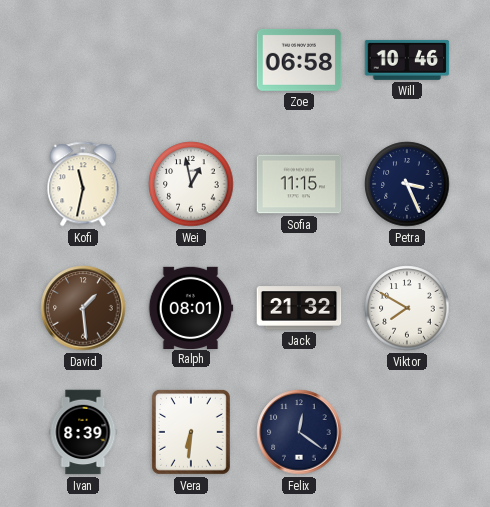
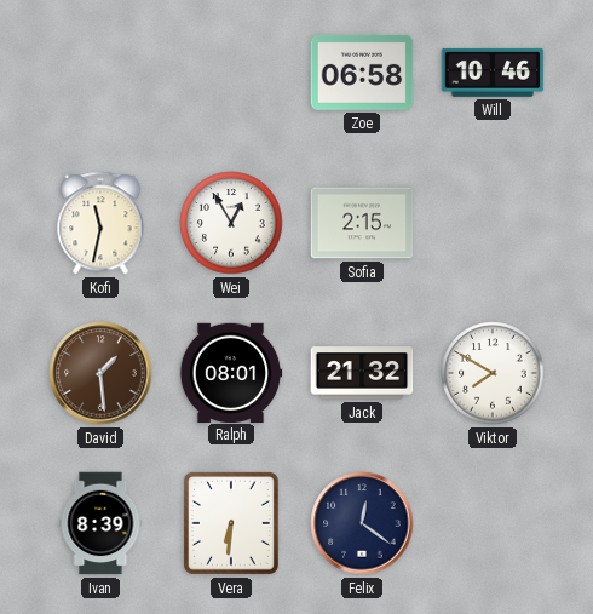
Wei: 12:58 -> 12:55
Sofia: 11:15 -> 2:15
Petra: 3:26 -> none
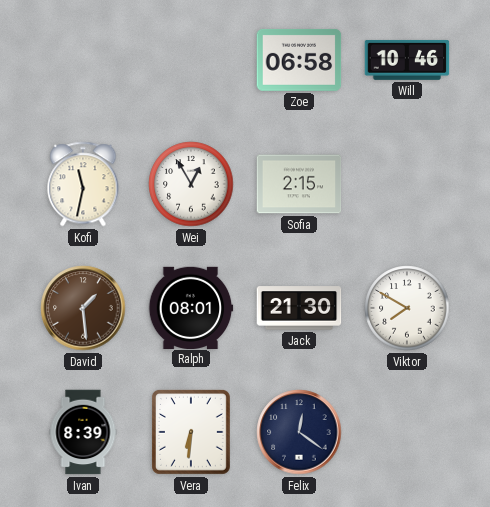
Jack: 21:32 -> 21:30
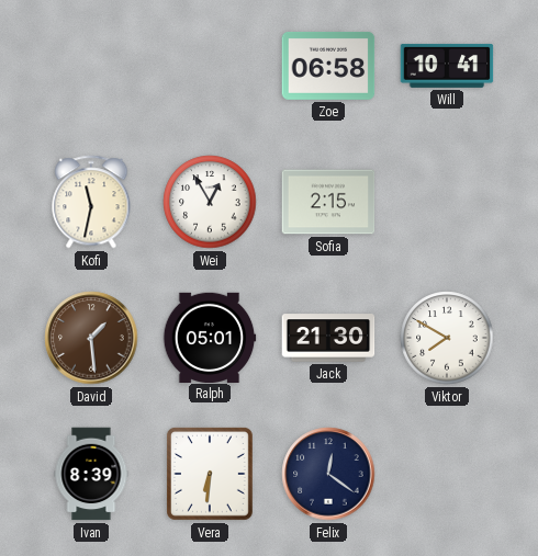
Will: 10:46 -> 10:41
Ralph: 08:01 -> 05:01
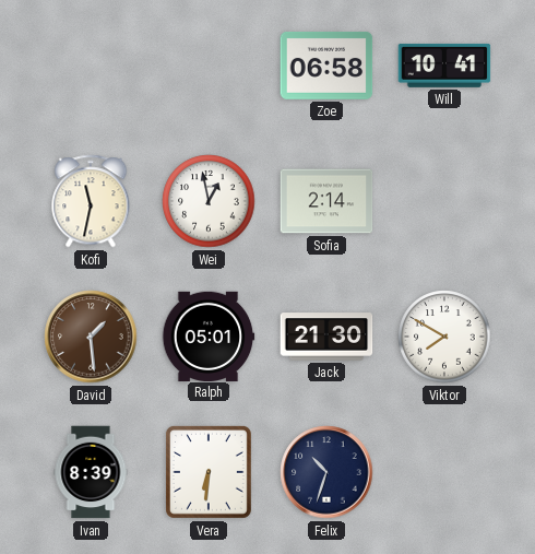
Wei: 12:55 -> 12:58
Sofia: 2:15 -> 2:14
Felix: 12:21 -> 10:33
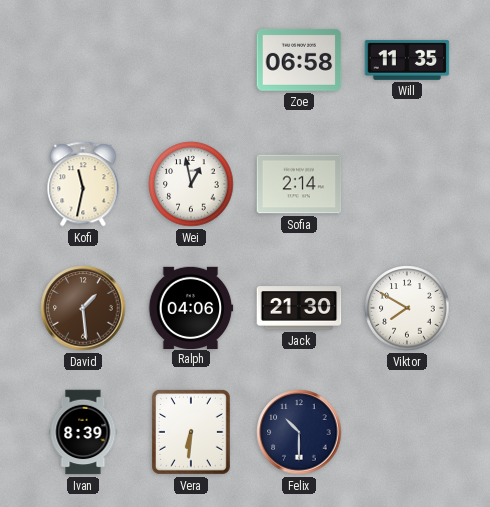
Will: 10:41 -> 11:35
Ralph: 05:01 -> 04:06
Felix: 10:33 -> 10:30
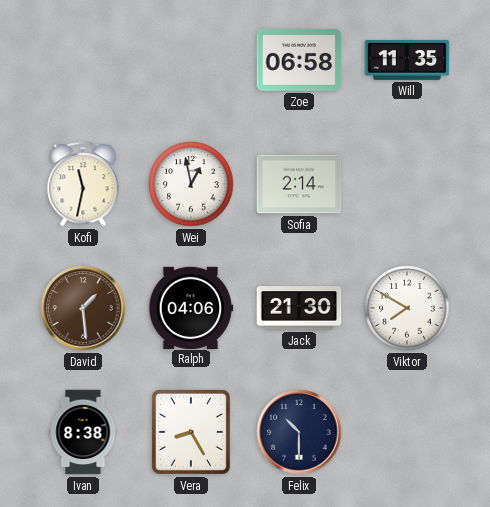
Ivan: 8:39 -> 8:38
Vera: 6:31 -> 8:25
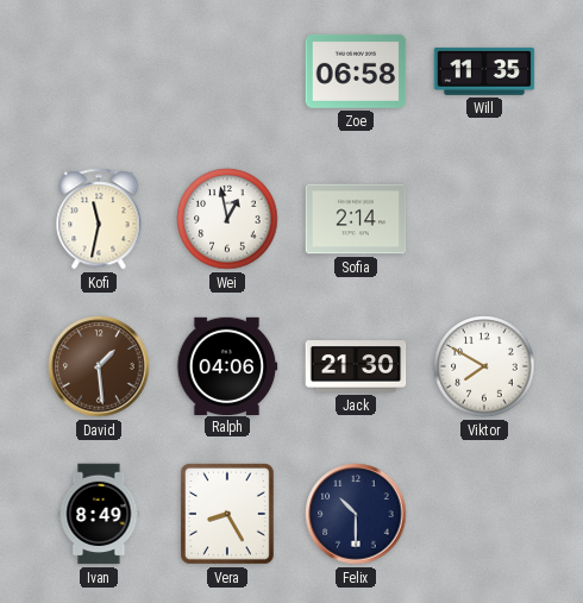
Ivan: 8:38 -> 8:49
